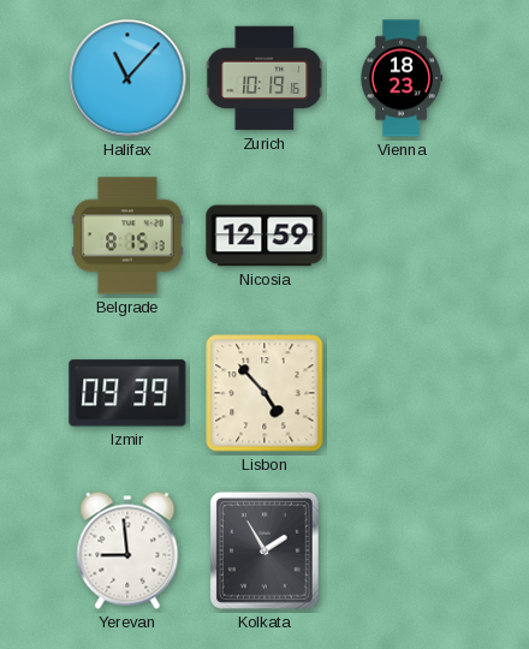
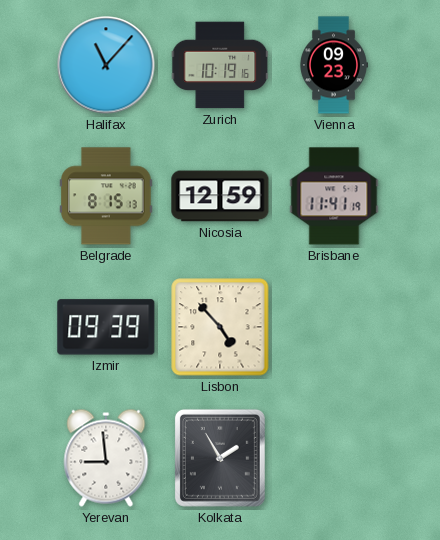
Vienna: 18:23 -> 09:23
Brisbane: none -> 11:41
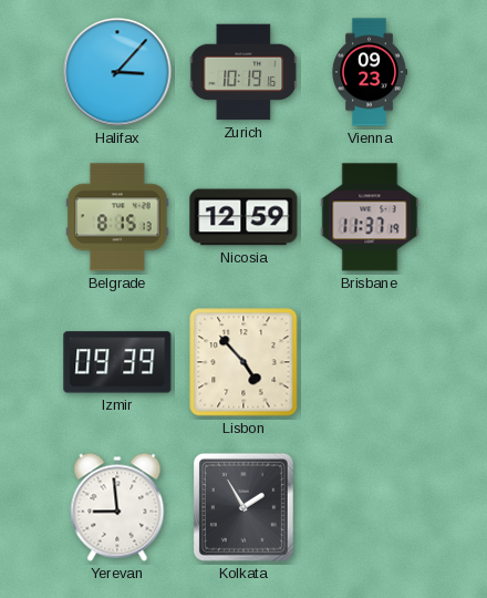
Halifax: 11:07 -> 3:07
Brisbane: 11:41 -> 11:37
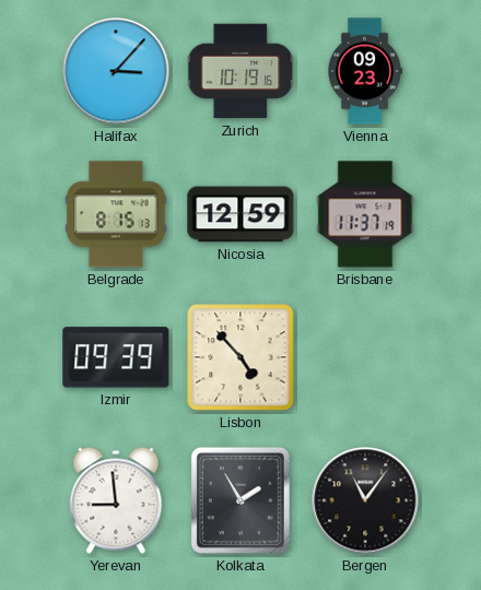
Bergen: none -> 11:06
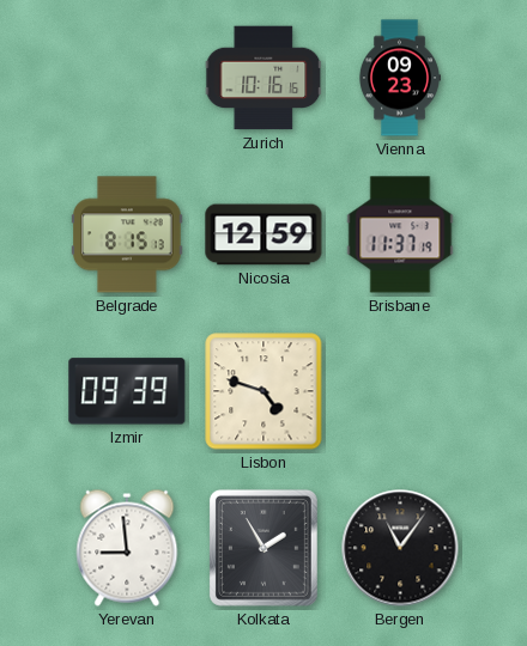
Halifax: 3:07 -> none
Zurich: 10:19 -> 10:16
Lisbon: 4:53 -> 4:48
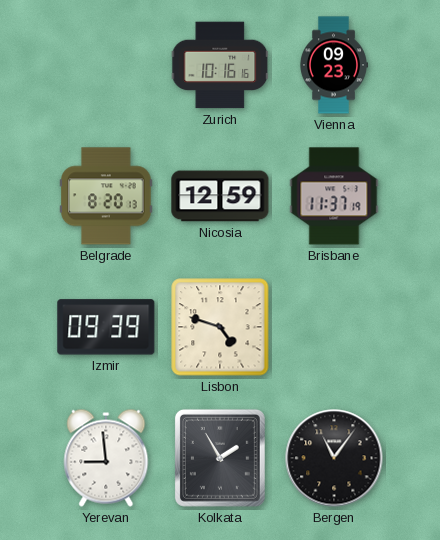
Belgrade: 8:15 -> 8:20
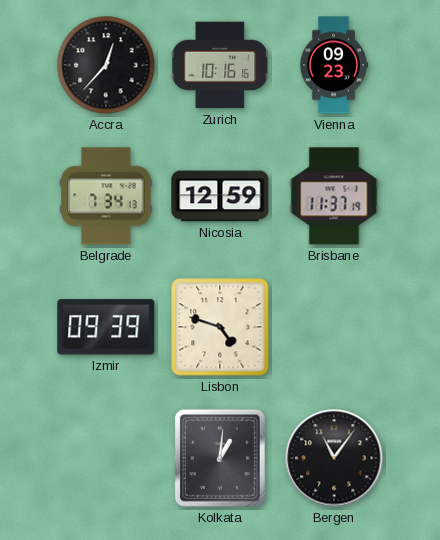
Accra: none -> 12:37
Belgrade: 8:20 -> 7:34
Yerevan: 8:59 -> none
Kolkata: 1:55 -> 1:01
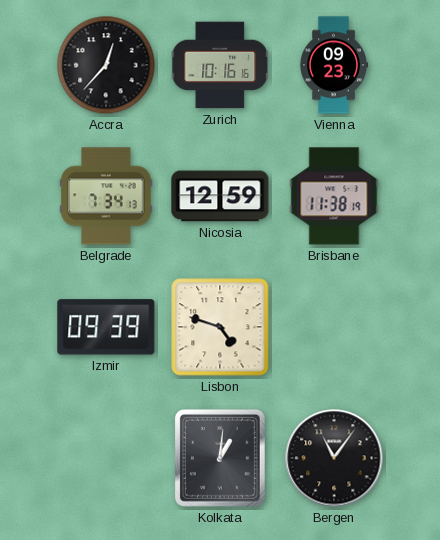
Brisbane: 11:37 -> 11:38
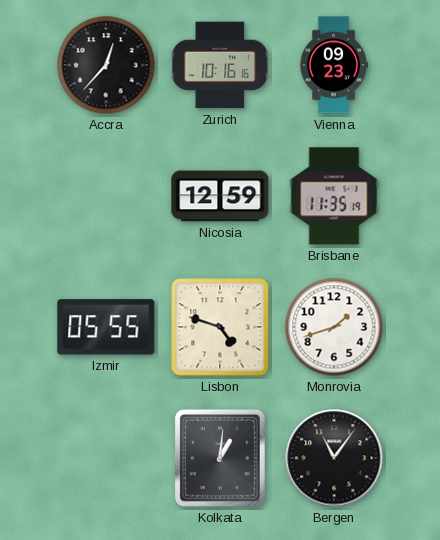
Belgrade: 7:34 -> none
Brisbane: 11:38 -> 11:35
Izmir: 09:39 -> 05:55
Monrovia: none -> 1:42
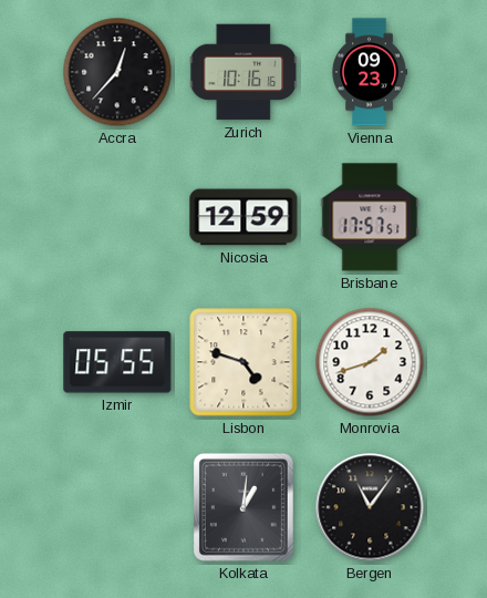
Brisbane: 11:35 -> 17:57
